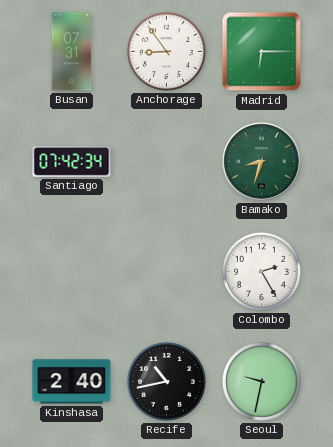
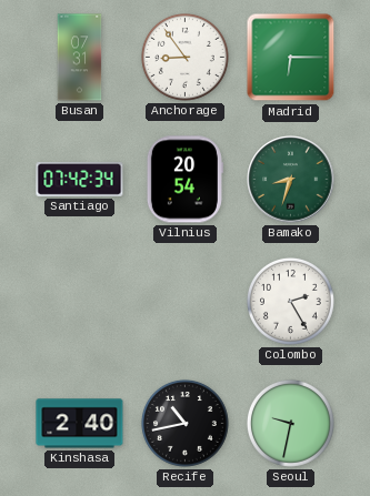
Vilnius: none -> 20:54
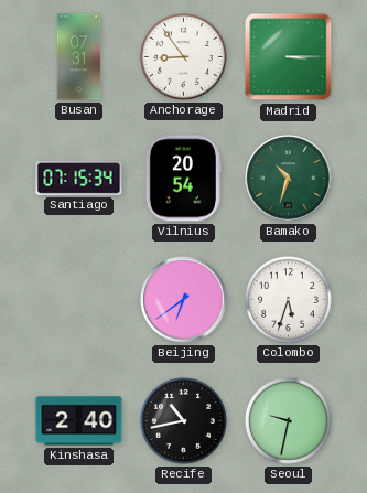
Madrid: 6:15 -> 3:15
Santiago: 07:42 -> 07:15
Bamako: 8:33 -> 10:33
Beijing: none -> 6:39
Colombo: 2:25 -> 5:33
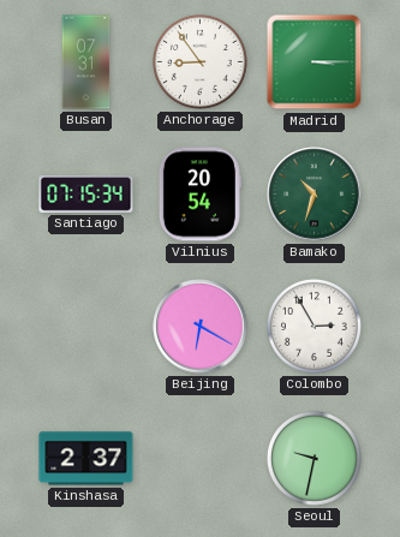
Beijing: 6:39 -> 6:20
Colombo: 5:33 -> 2:55
Kinshasa: 2:40 -> 2:37
Recife: 10:43 -> none
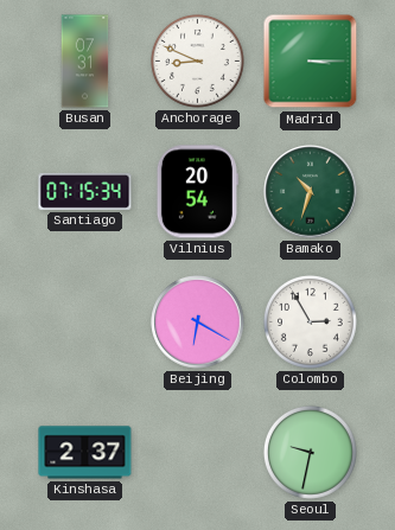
Anchorage: 8:54 -> 8:49
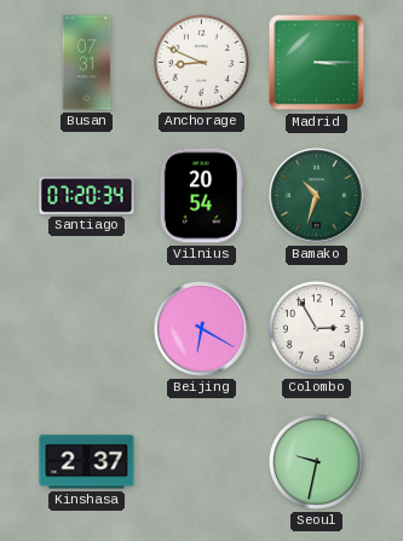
Santiago: 07:15 -> 07:20
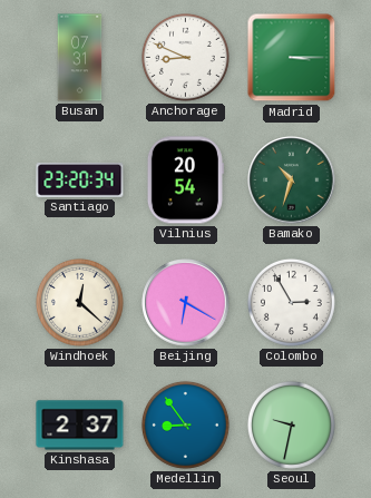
Santiago: 07:20 -> 23:20
Windhoek: none -> 12:22
Medellin: none -> 8:54
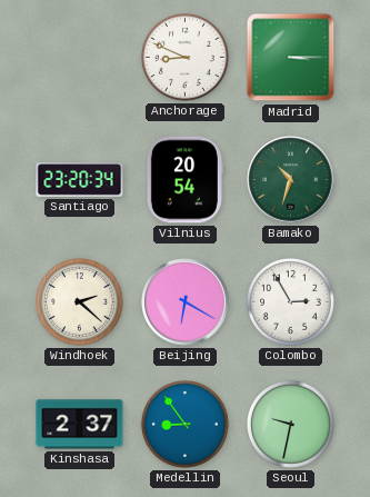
Busan: 07:31 -> none
Windhoek: 12:22 -> 2:22
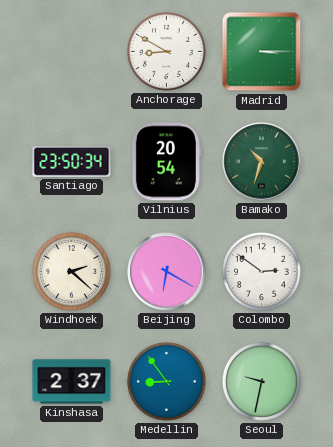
Anchorage: 8:49 -> 8:50
Santiago: 23:20 -> 23:50
Colombo: 2:55 -> 2:51
